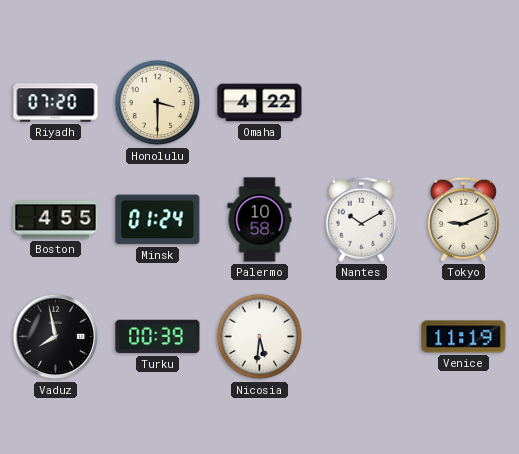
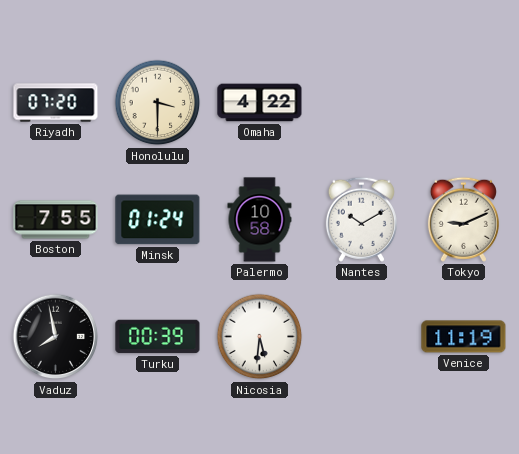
Boston: 4:55 -> 7:55
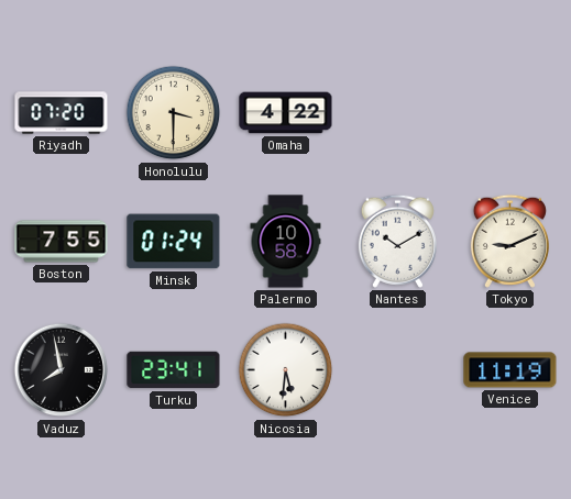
Turku: 00:39 -> 23:41
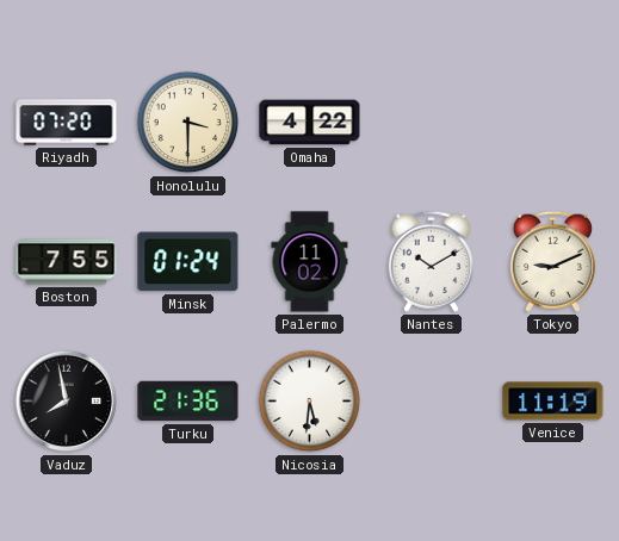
Palermo: 10:58 -> 11:02
Turku: 23:41 -> 21:36
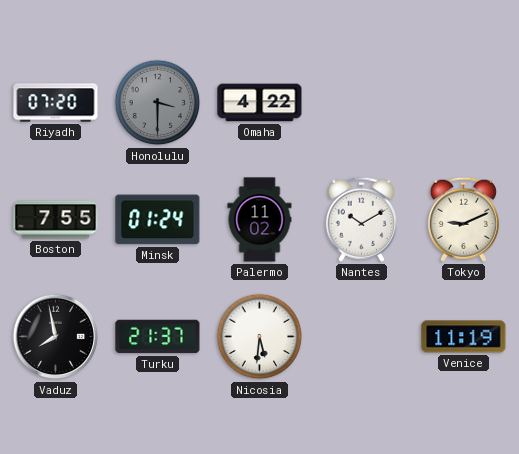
Honolulu dial: cream -> grey
Turku: 21:36 -> 21:37
